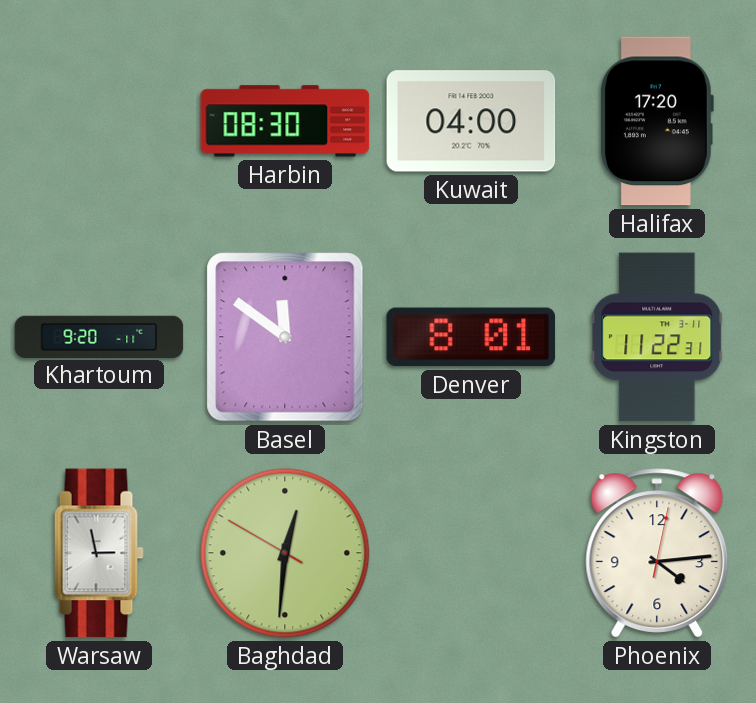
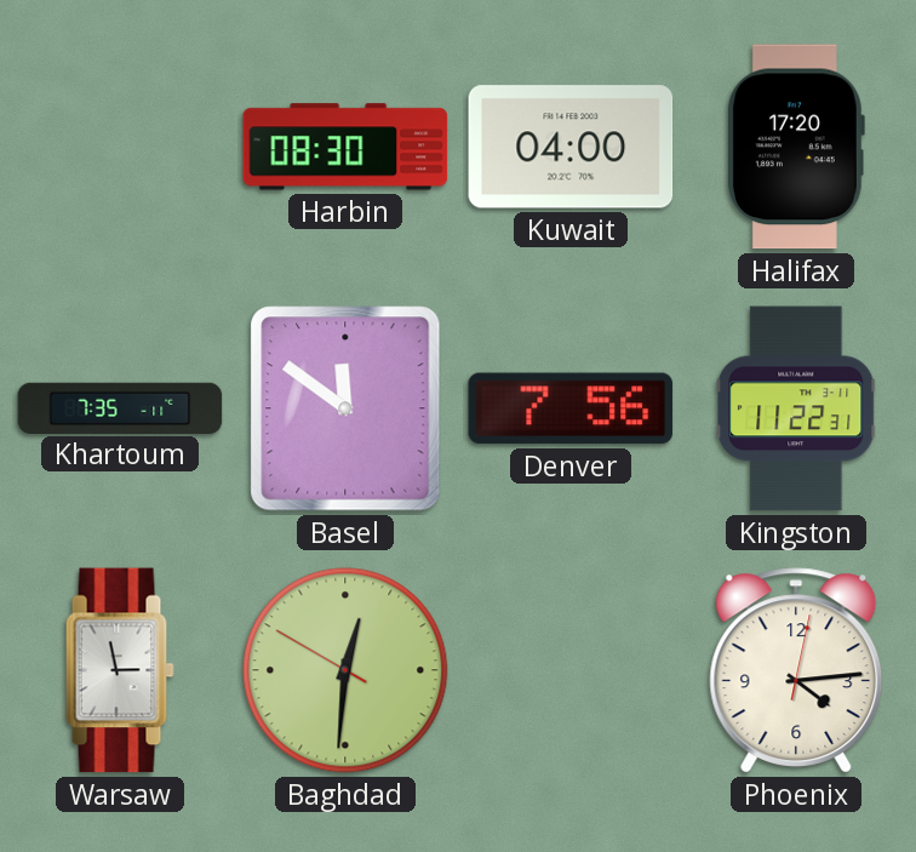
Khartoum: 9:20 -> 7:35
Denver: 8:01 -> 7:56
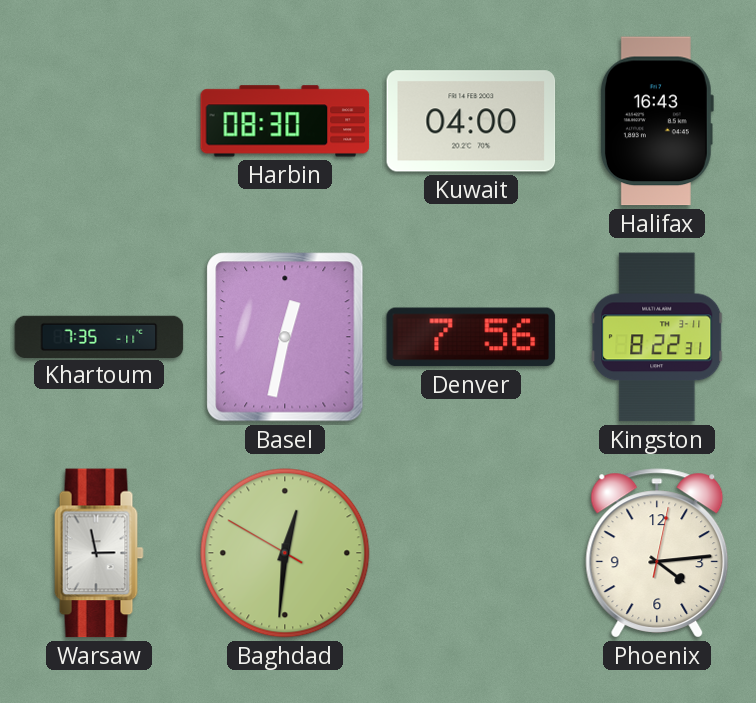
Halifax: 17:20 -> 16:43
Basel: 11:51 -> 12:32
Kingston: 11:22 -> 8:22
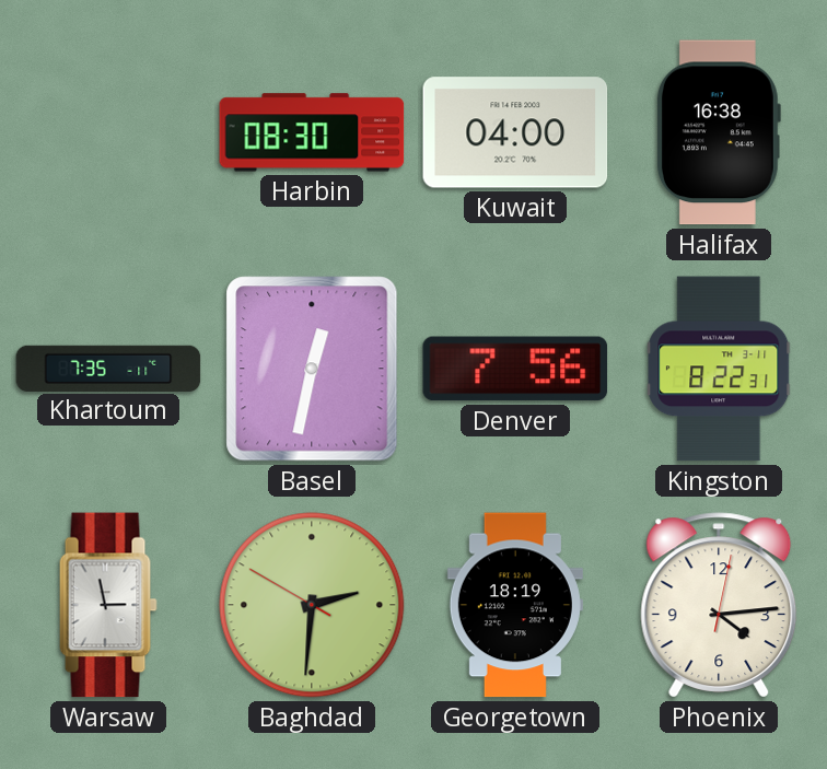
Halifax: 16:43 -> 16:38
Baghdad: 12:30 -> 2:30
Georgetown: none -> 18:19
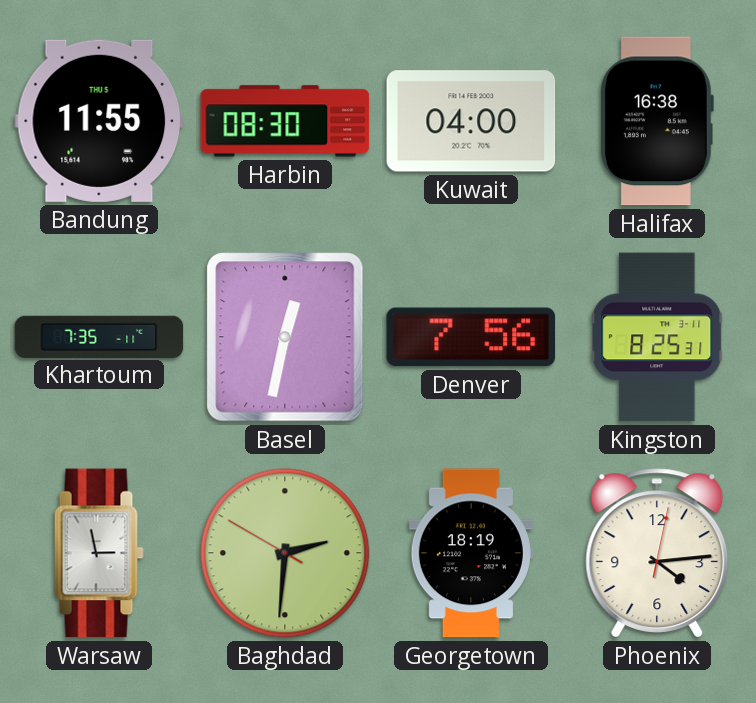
Bandung: none -> 11:55
Kingston: 8:22 -> 8:25
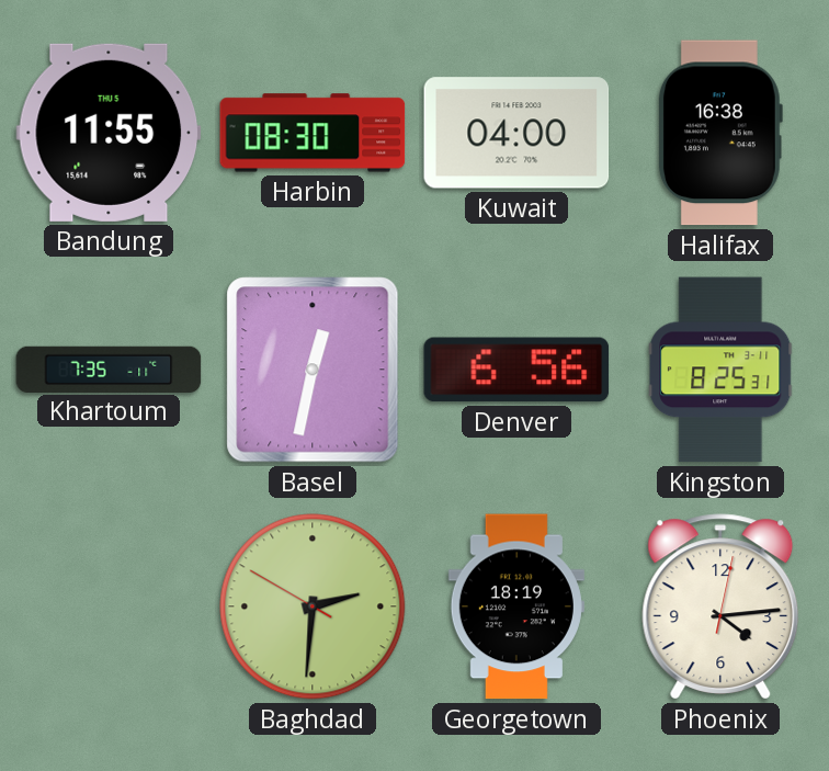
Denver: 7:56 -> 6:56
Warsaw: 2:58 -> none
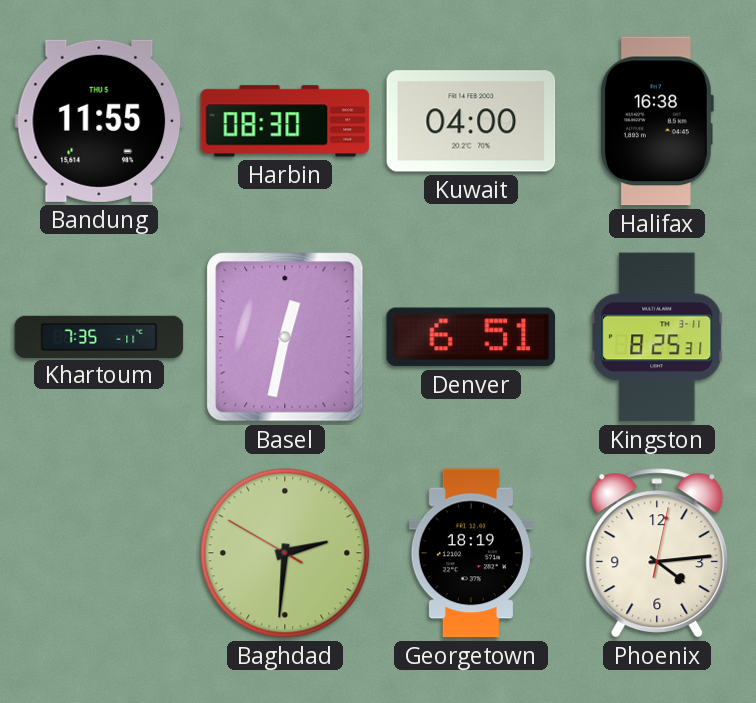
Denver: 6:56 -> 6:51
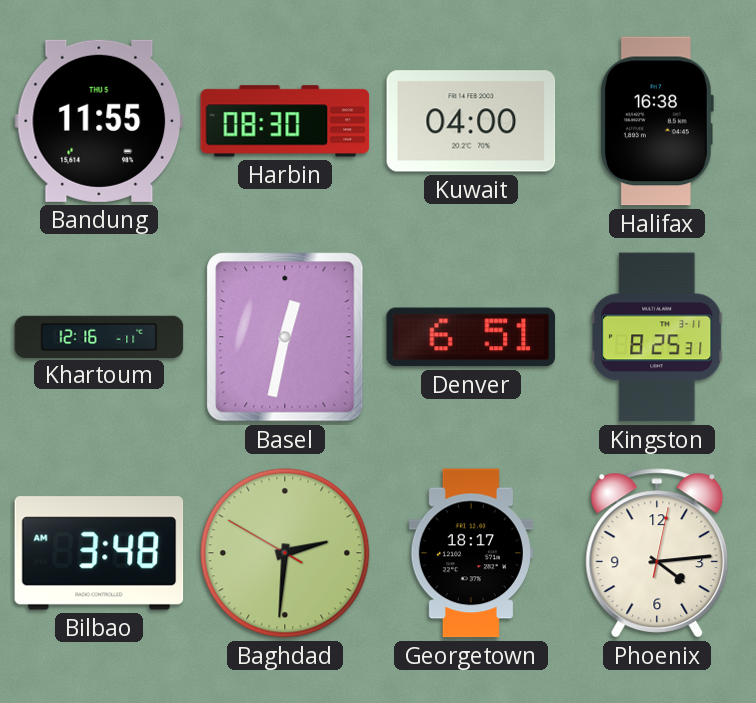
Khartoum: 7:35 -> 12:16
Bilbao: none -> 3:48
Georgetown: 18:19 -> 18:17
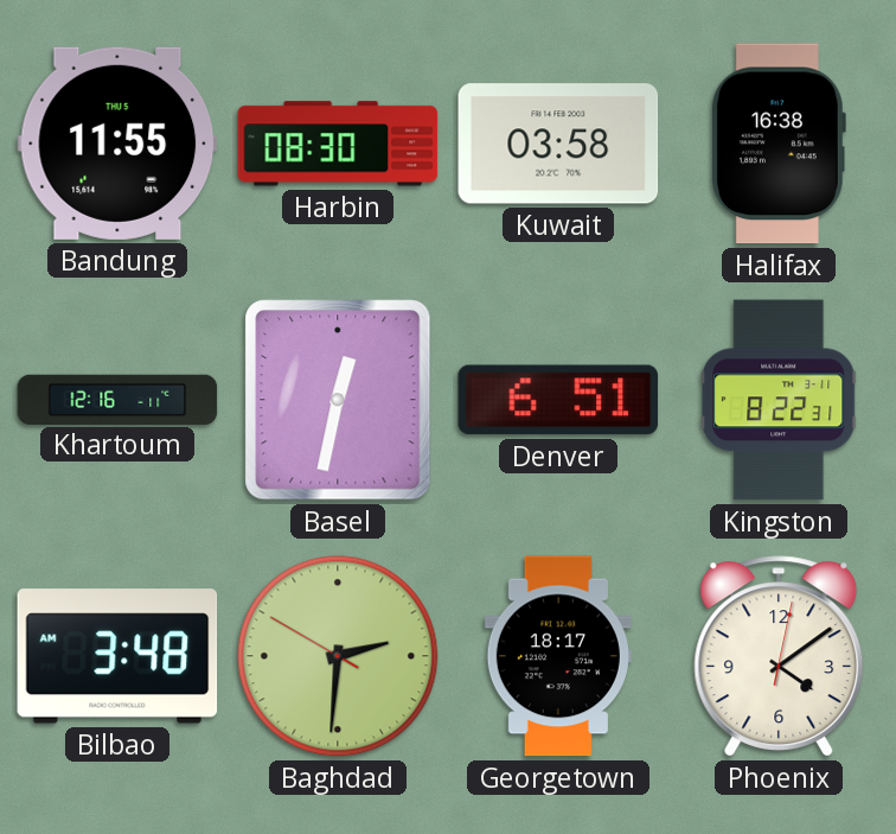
Kuwait: 04:00 -> 03:58
Kingston: 8:25 -> 8:22
Phoenix: 4:14 -> 4:09
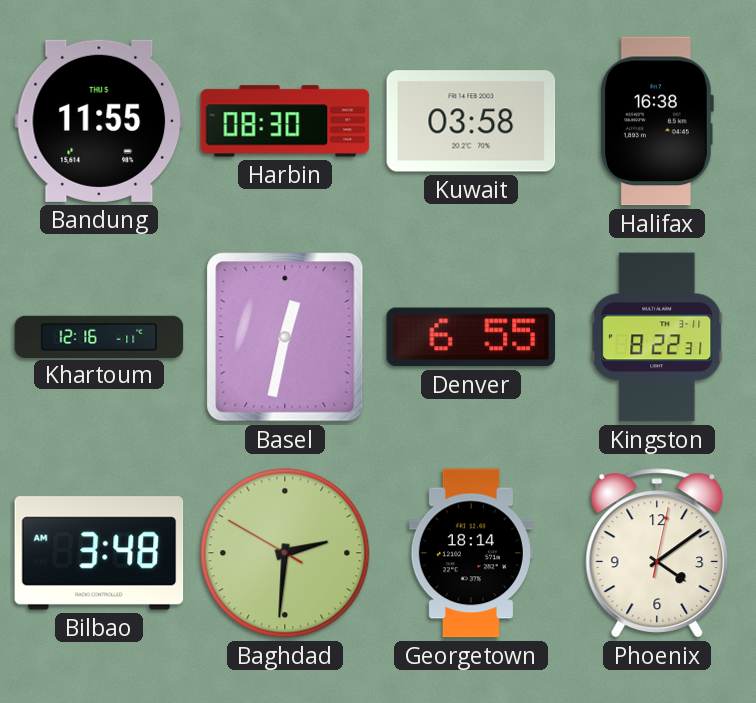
Denver: 6:51 -> 6:55
Georgetown: 18:17 -> 18:14
